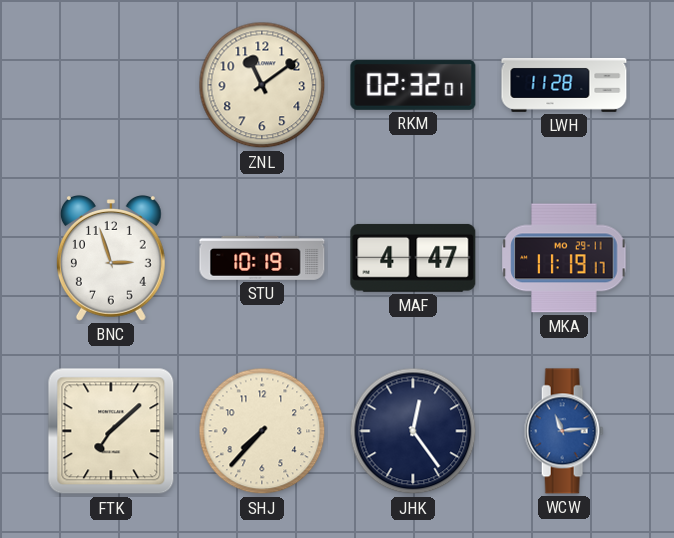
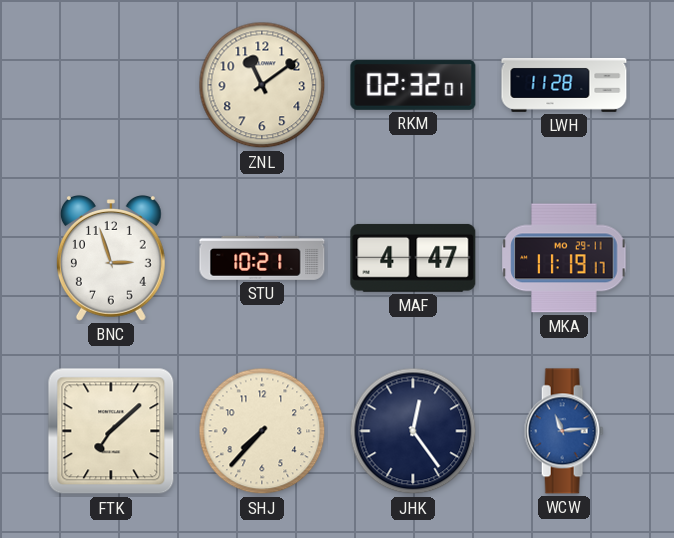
STU: 10:19 -> 10:21
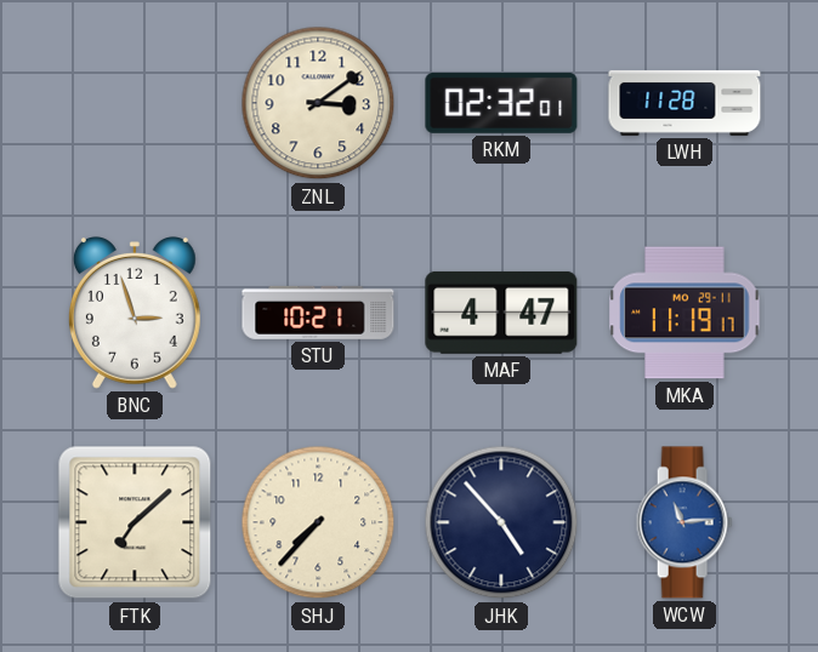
ZNL: 11:09 -> 3:09
JHK: 12:24 -> 4:53
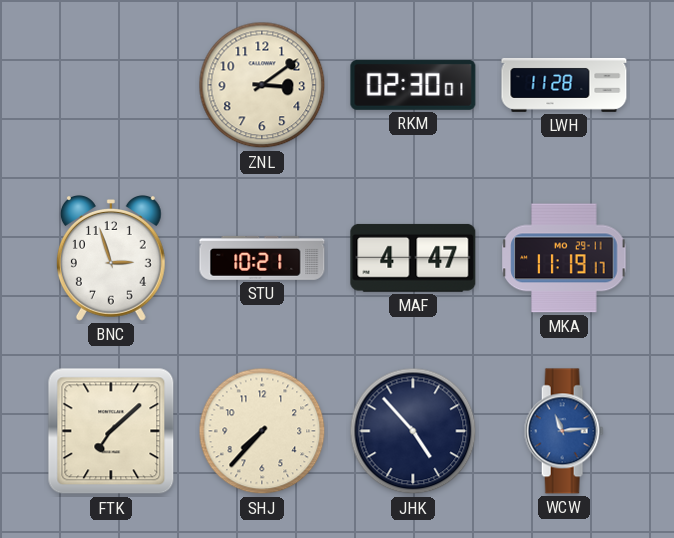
RKM: 02:32 -> 02:30
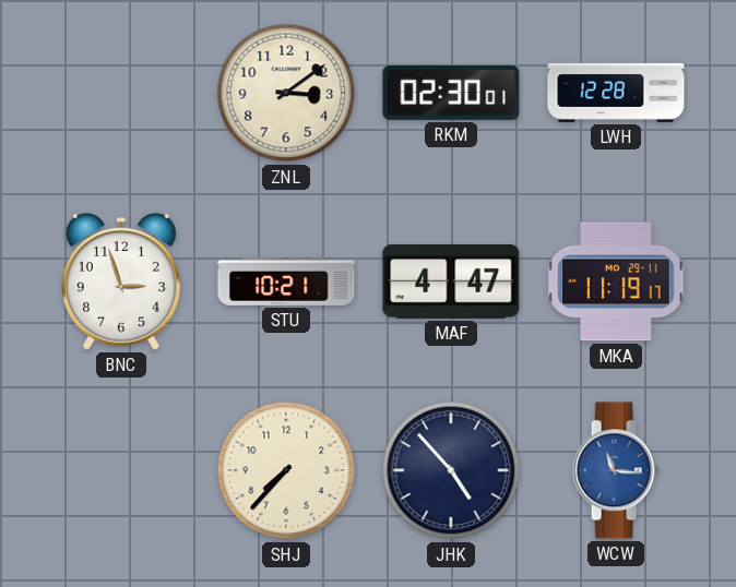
LWH: 11:28 -> 12:28
FTK: 7:08 -> none
WCW: 11:14 -> 11:16
